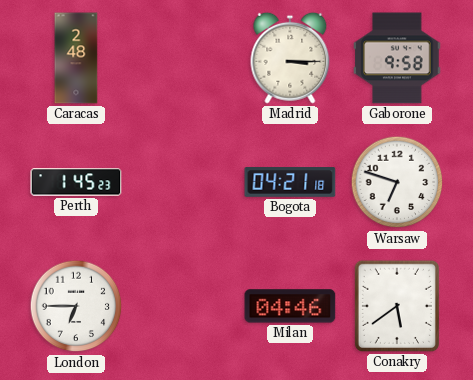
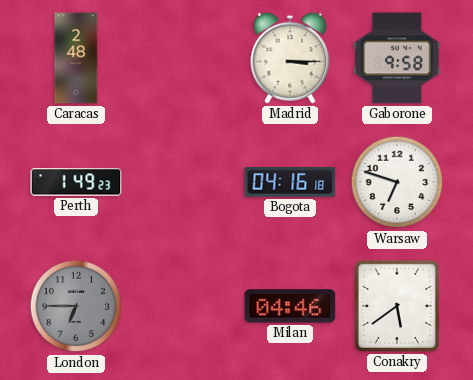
Perth: 1:45 -> 1:49
Bogota: 04:21 -> 04:16
London dial: white -> grey
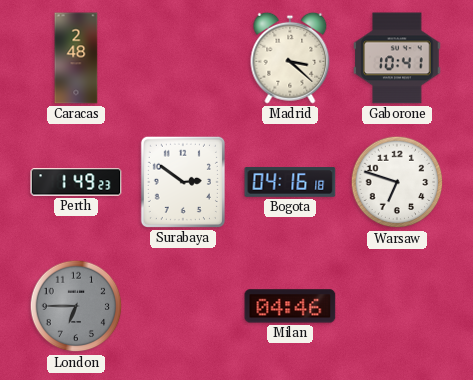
Madrid: 3:15 -> 3:22
Gaborone: 9:58 -> 10:41
Surabaya: none -> 2:51
Conakry: 5:39 -> none
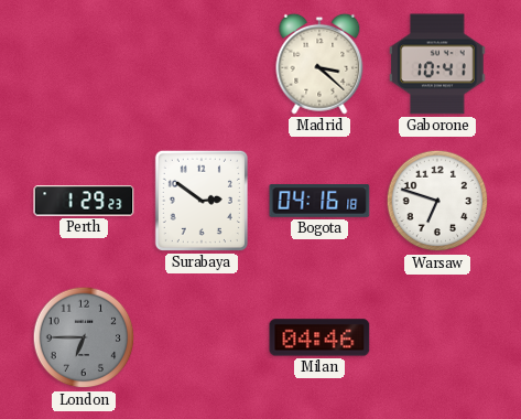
Caracas: 2:48 -> none
Perth: 1:49 -> 1:29
